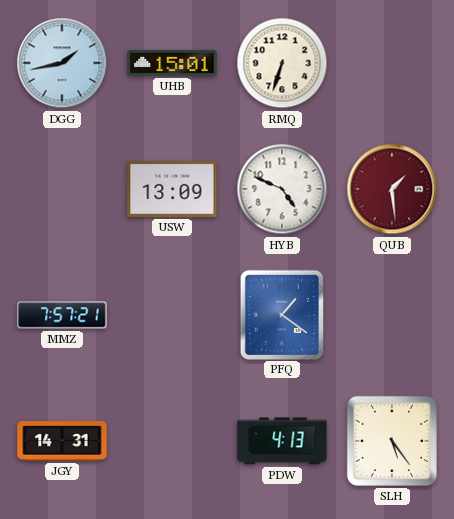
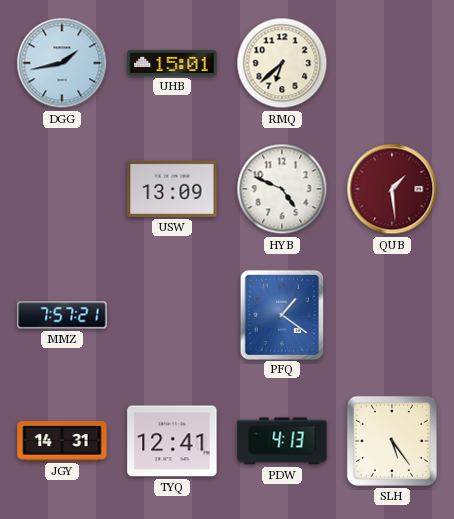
RMQ: 6:33 -> 6:38
TYQ: none -> 12:41
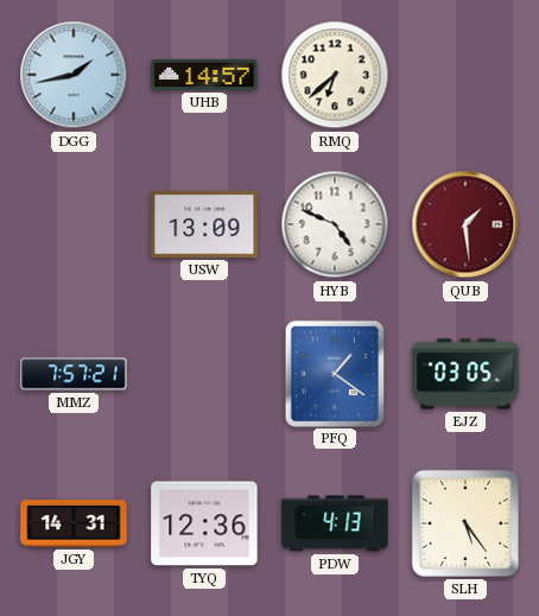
UHB: 15:01 -> 14:57
EJZ: none -> 03:05
TYQ: 12:41 -> 12:36
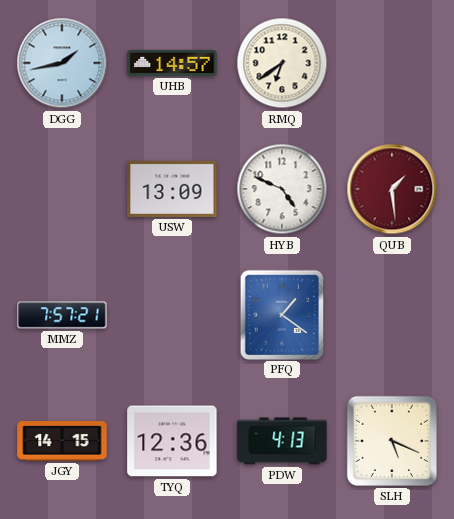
RMQ: 6:38 -> 6:39
EJZ: 03:05 -> none
JGY: 14:31 -> 14:15
SLH: 5:24 -> 5:19
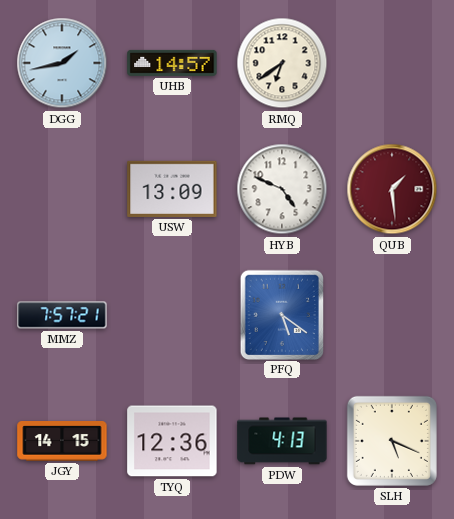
PFQ: 1:21 -> 5:21
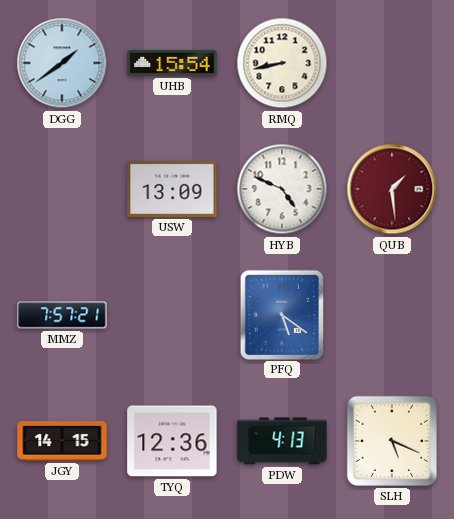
DGG: 1:43 -> 1:39
UHB: 14:57 -> 15:54
RMQ: 6:39 -> 8:43
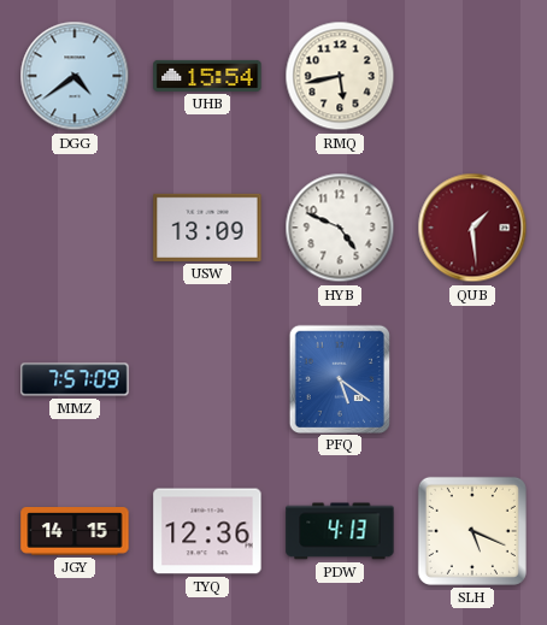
DGG: 1:39 -> 4:39
RMQ: 8:43 -> 5:43
MMZ: 7:57:21 -> 7:57:09
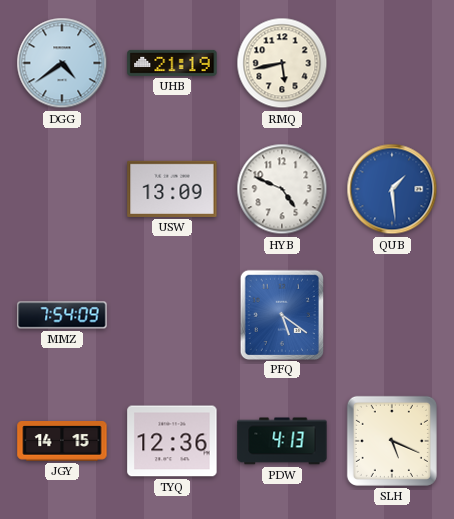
UHB: 15:54 -> 21:19
QUB dial: burgundy -> blue
MMZ: 7:57 -> 7:54
